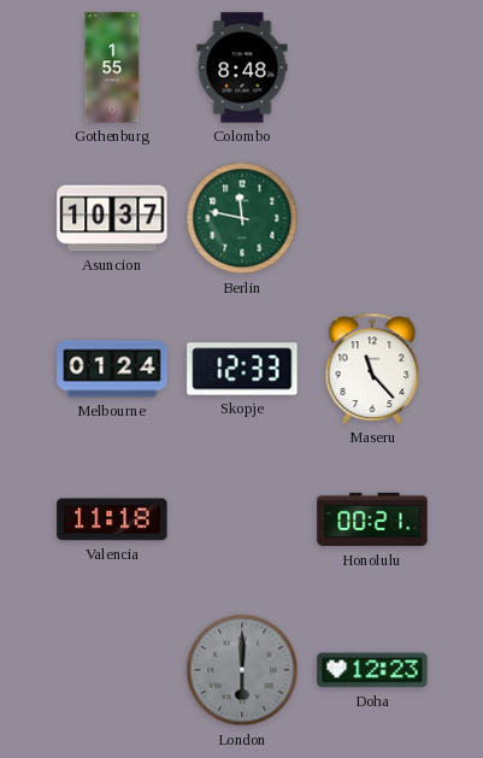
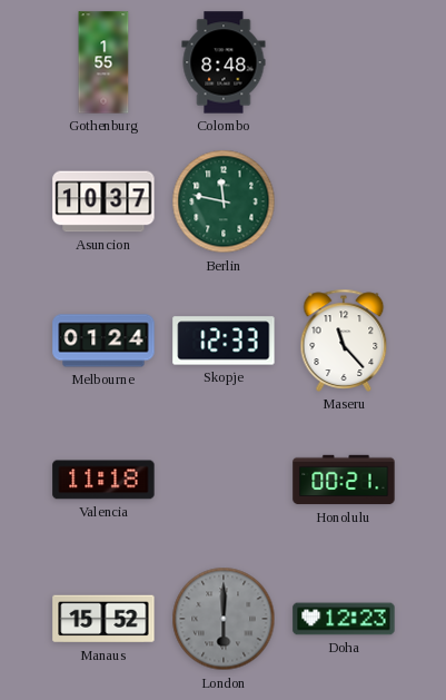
Manaus: none -> 15:52
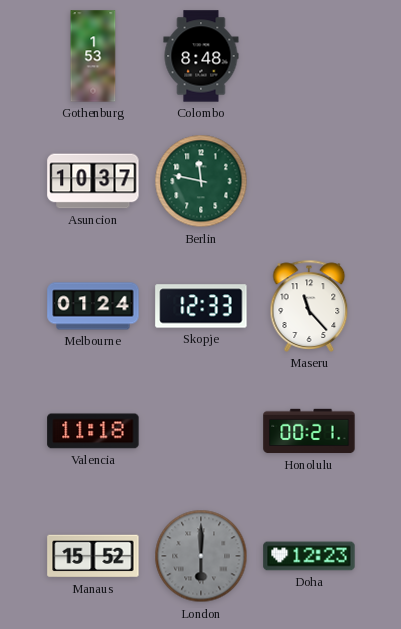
Gothenburg: 1:55 -> 1:53
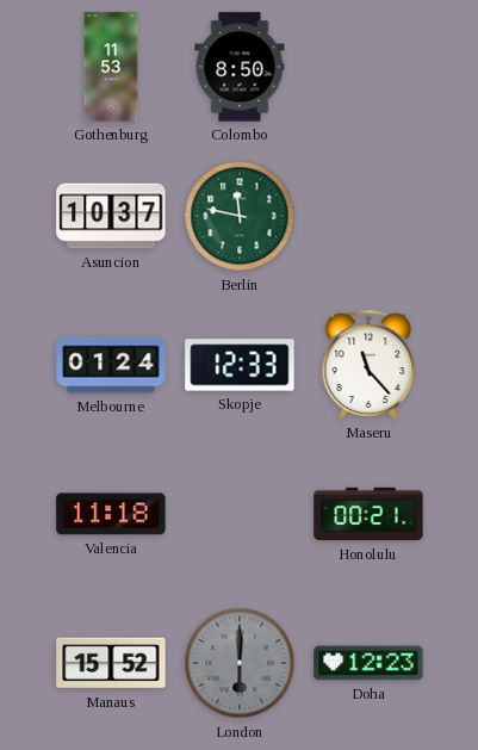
Gothenburg: 1:53 -> 11:53
Colombo: 8:48 -> 8:50
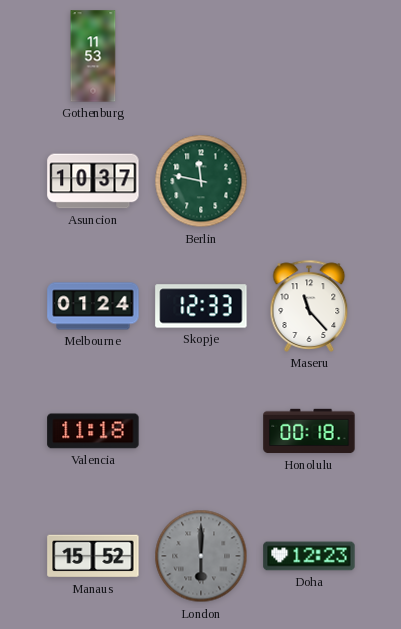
Colombo: 8:50 -> none
Honolulu: 00:21 -> 00:18
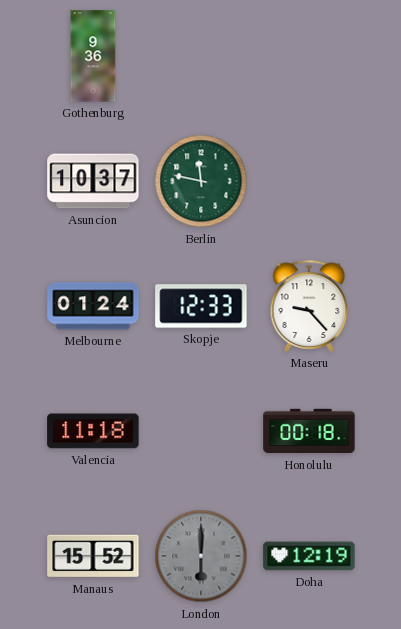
Gothenburg: 11:53 -> 9:36
Maseru: 11:23 -> 9:23
Doha: 12:23 -> 12:19
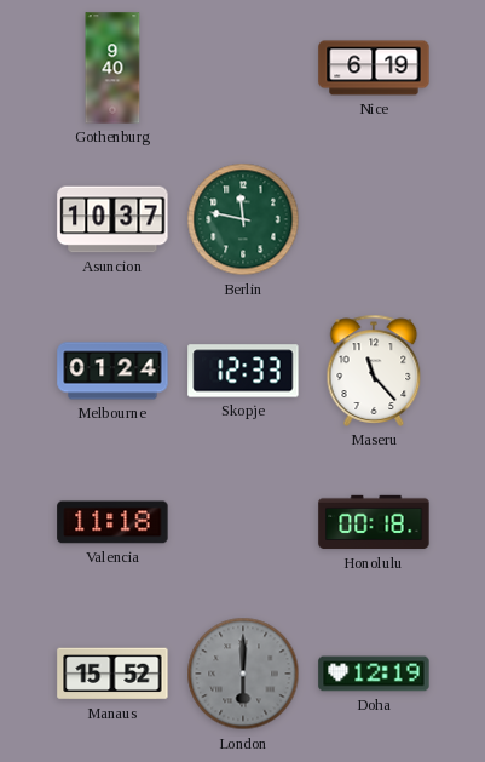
Gothenburg: 9:36 -> 9:40
Nice: none -> 6:19
Maseru: 9:23 -> 11:23
